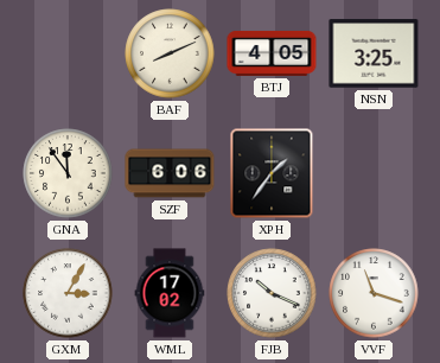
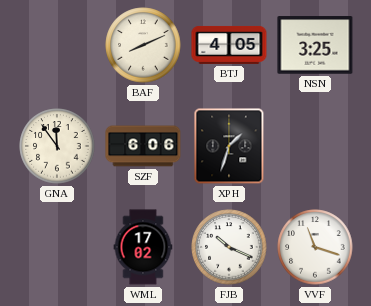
XPH: 1:36 -> 1:33
GXM: 3:05 -> none
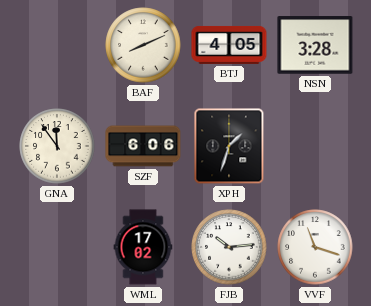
NSN: 3:25 -> 3:28
FJB: 10:19 -> 10:14
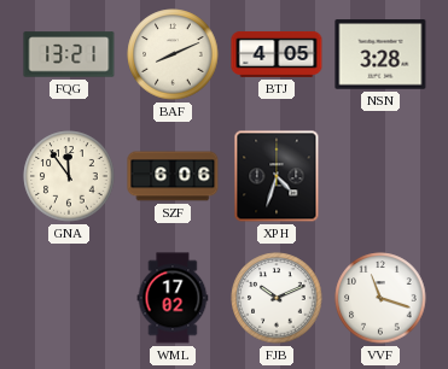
FQG: none -> 13:21
XPH: 1:33 -> 4:33
FJB: 10:14 -> 10:11
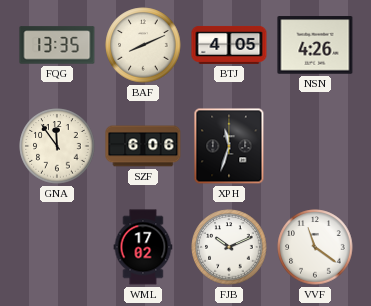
FQG: 13:21 -> 13:35
NSN: 3:28 -> 4:26
XPH: 4:33 -> 11:33
VVF: 11:18 -> 11:21
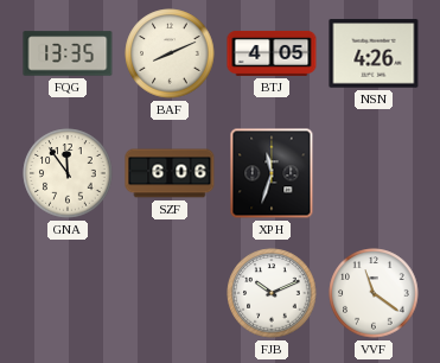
WML: 17:02 -> none
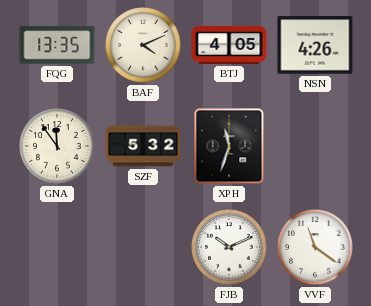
BAF: 8:11 -> 4:11
SZF: 6:06 -> 5:32
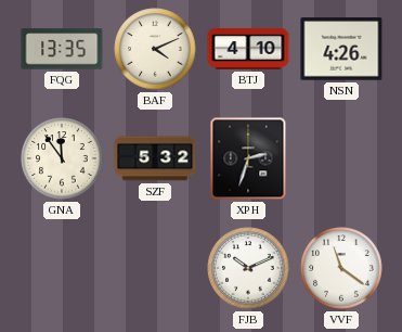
BTJ: 4:05 -> 4:10
XPH: 11:33 -> 2:33
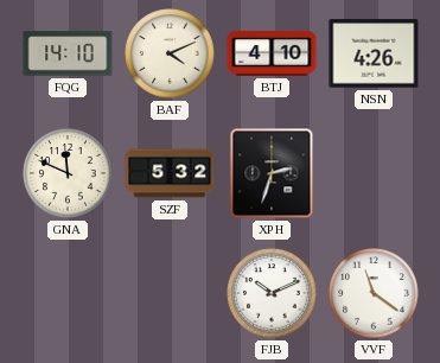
FQG: 13:35 -> 14:10
GNA: 11:54 -> 11:49
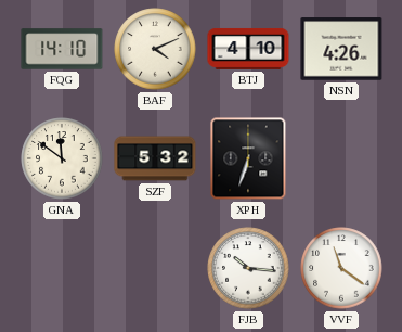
GNA: 11:49 -> 11:51
XPH: 2:33 -> 6:33
FJB: 10:11 -> 10:16
